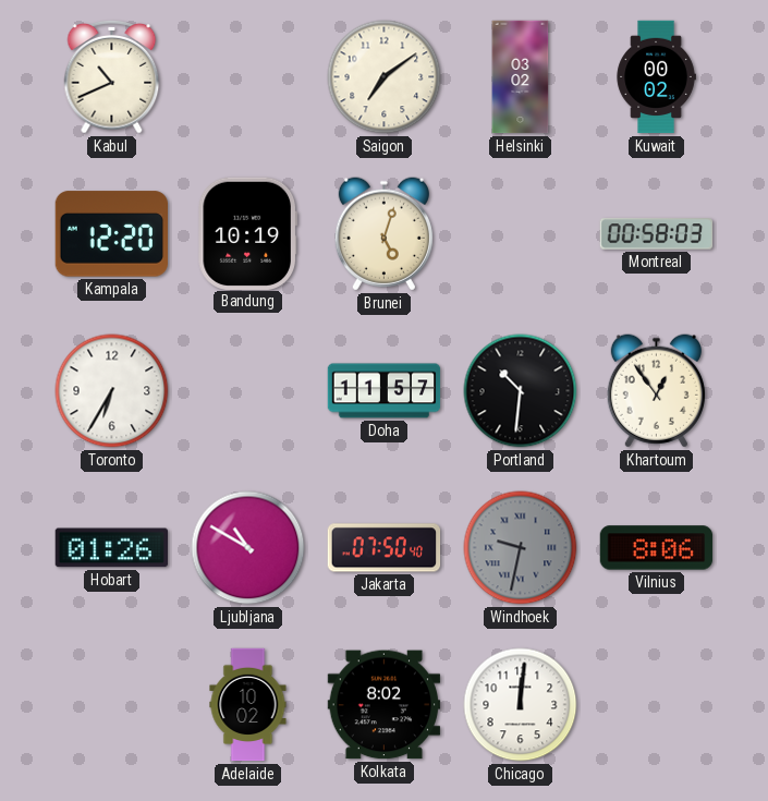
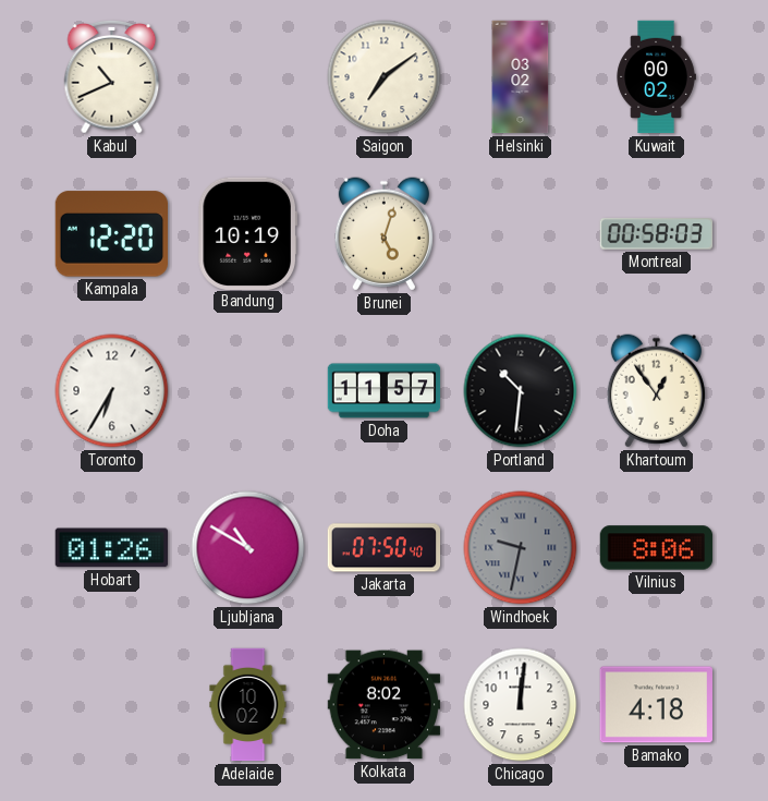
Bamako: none -> 4:18
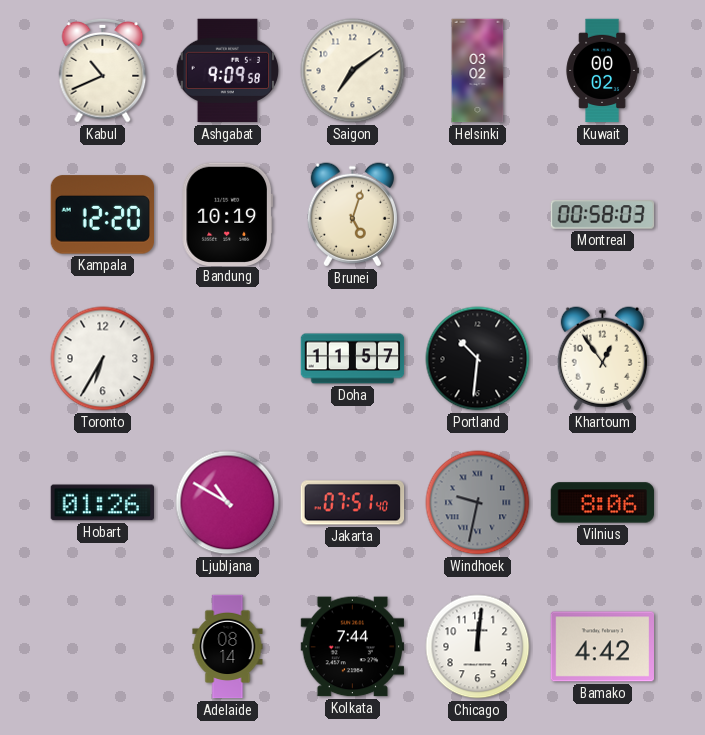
Ashgabat: none -> 9:09
Jakarta: 07:50 -> 07:51
Adelaide: 10:02 -> 08:14
Kolkata: 8:02 -> 7:44
Bamako: 4:18 -> 4:42
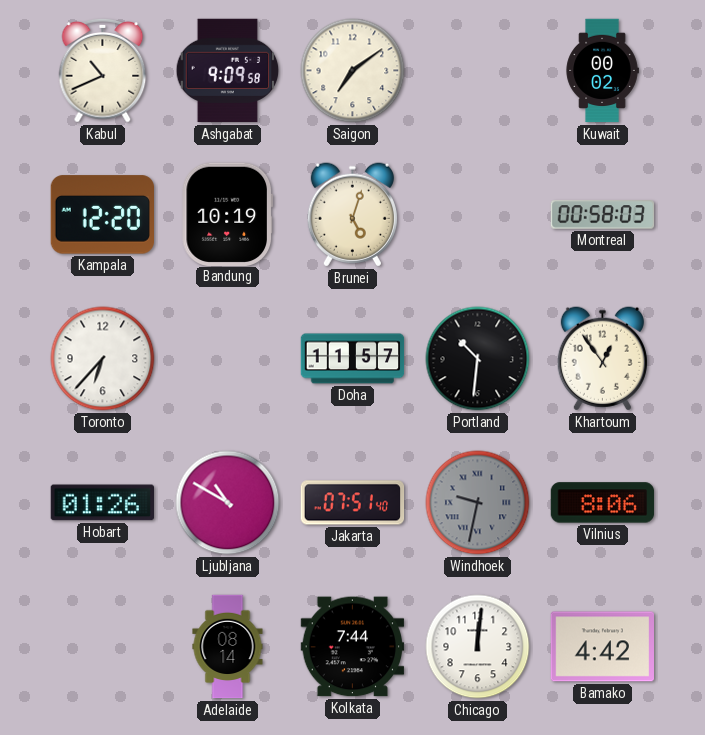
Helsinki: 03:02 -> none
Toronto: 6:35 -> 6:37
